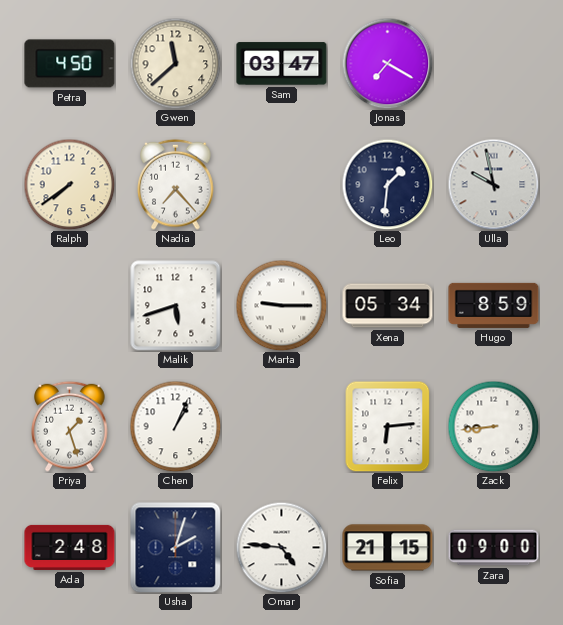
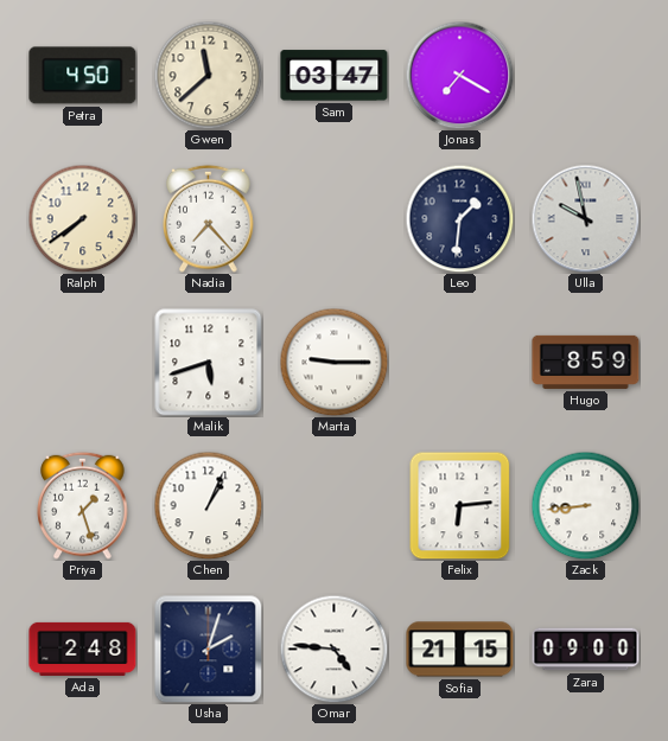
Xena: 05:34 -> none
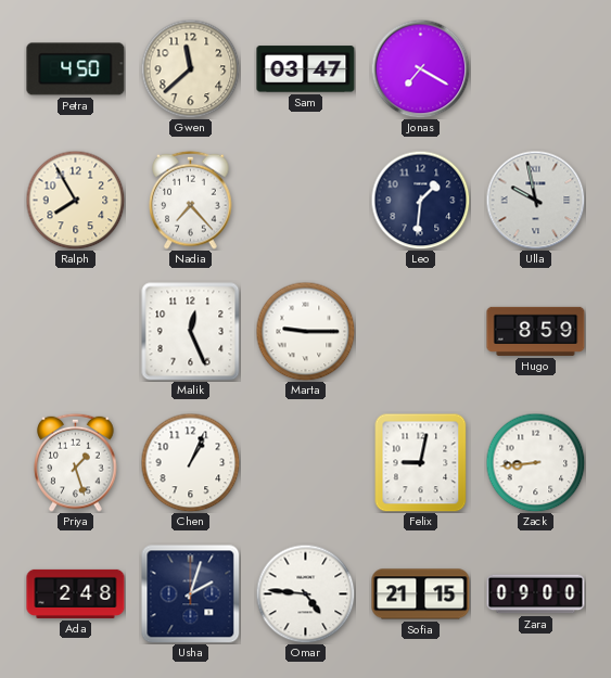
Ralph: 7:39 -> 7:55
Malik: 5:42 -> 12:26
Felix: 6:14 -> 9:02
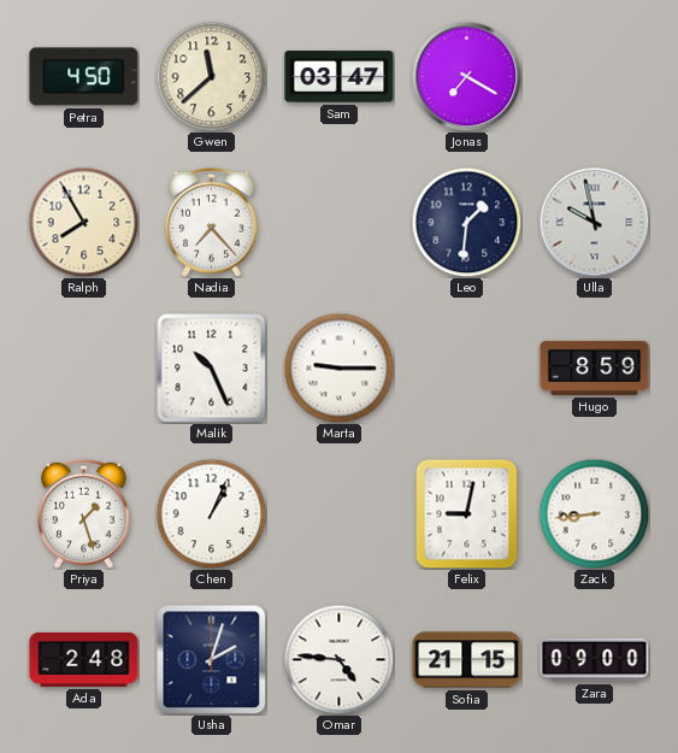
Malik: 12:26 -> 10:26
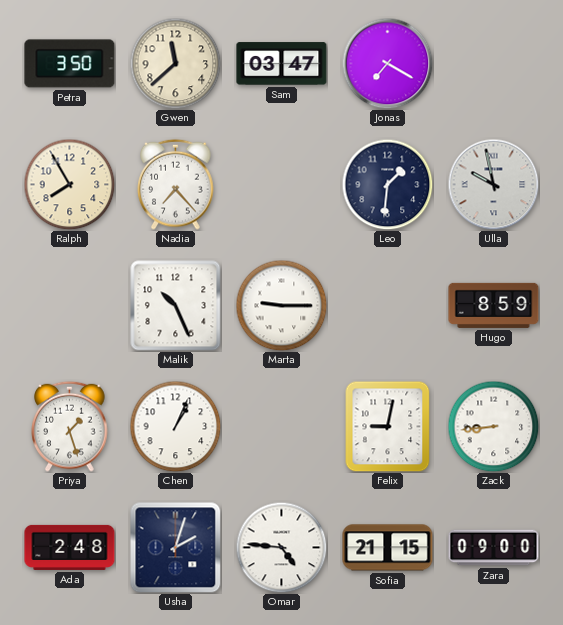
Petra: 4:50 -> 3:50
